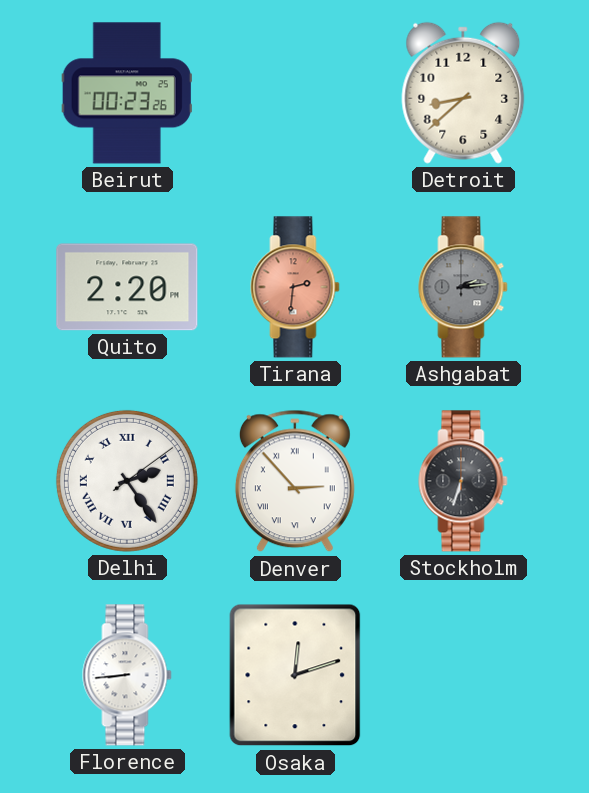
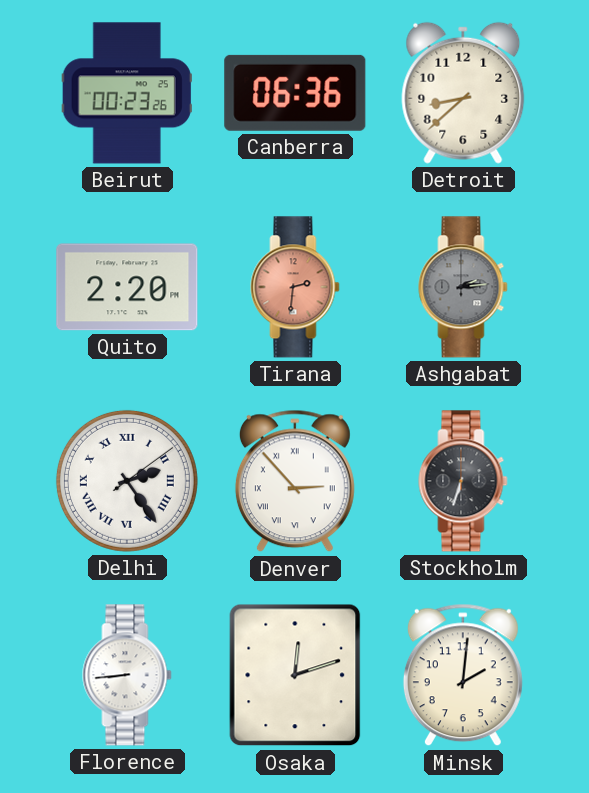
Canberra: none -> 06:36
Minsk: none -> 2:01
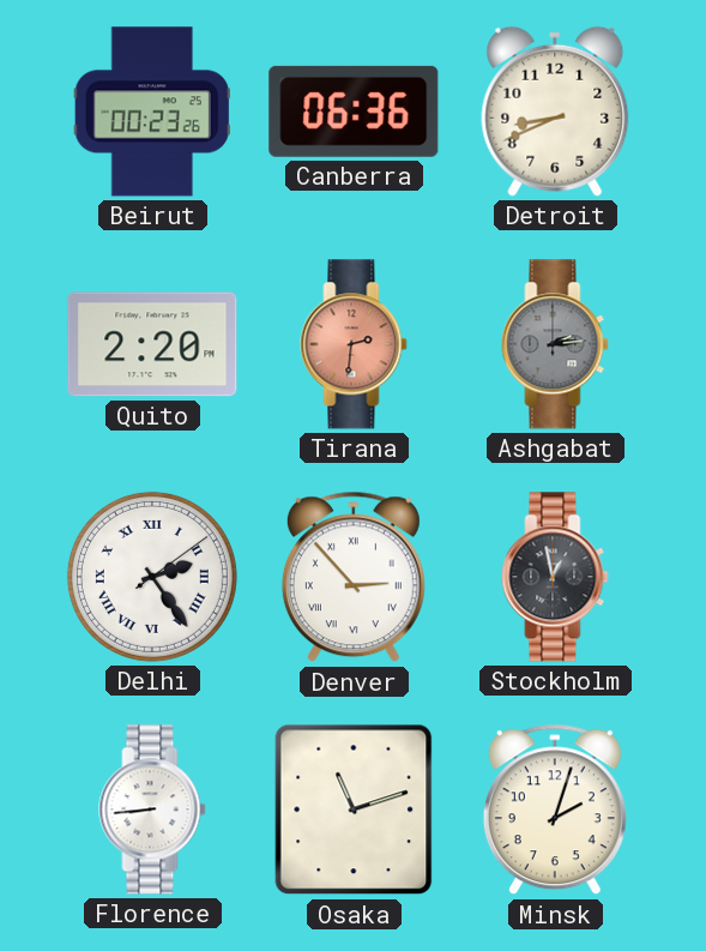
Detroit: 8:38 -> 8:41
Stockholm: 6:33 -> 12:58
Osaka: 12:12 -> 11:12
Minsk: 2:01 -> 2:03
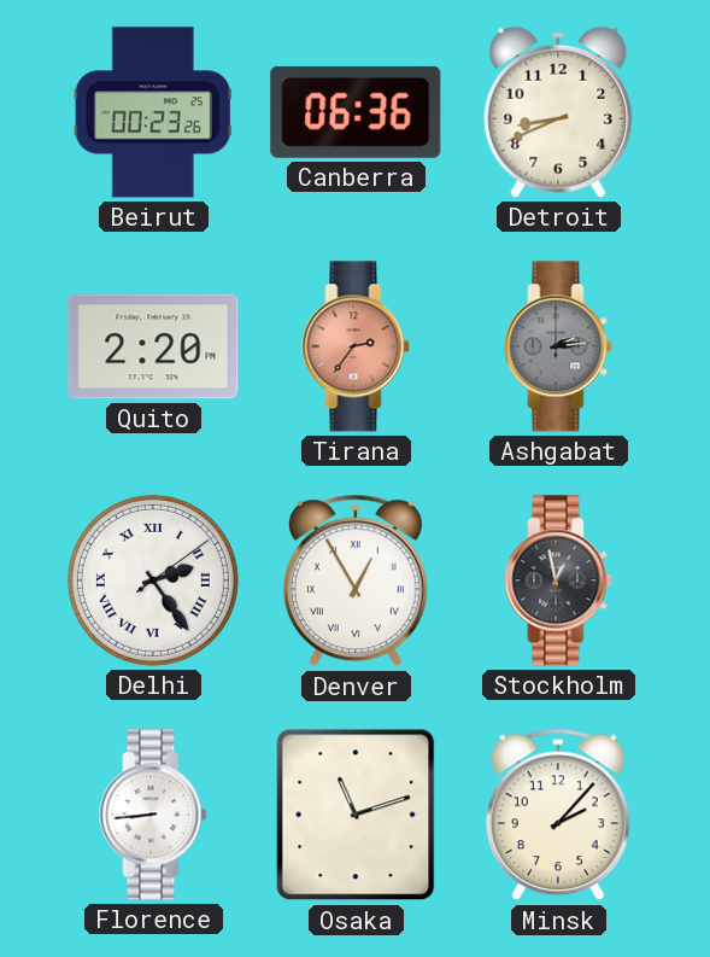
Tirana: 2:31 -> 2:36
Denver: 2:53 -> 12:55
Minsk: 2:03 -> 2:07
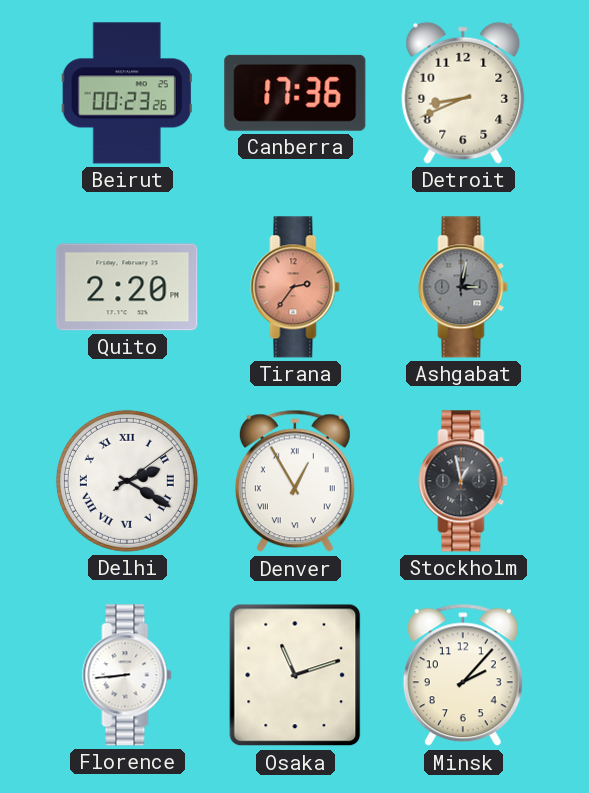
Canberra: 06:36 -> 17:36
Ashgabat: 2:14 -> 3:02
Delhi: 2:24 -> 2:20
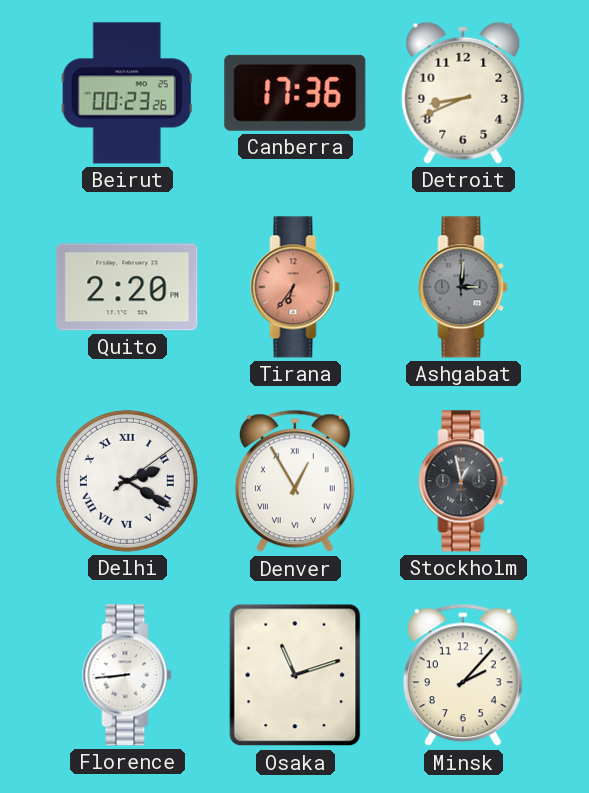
Tirana: 2:36 -> 6:36
Ashgabat: 3:02 -> 3:01
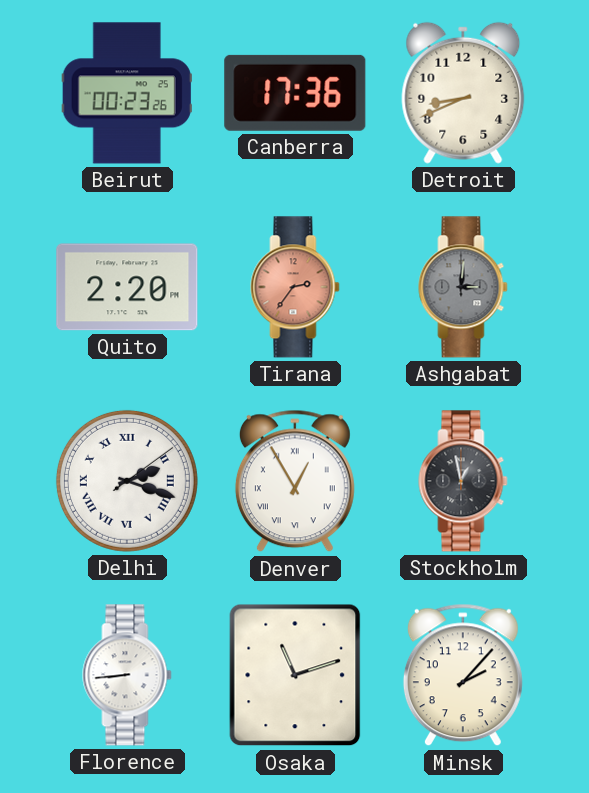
Tirana: 6:36 -> 2:36
Delhi: 2:20 -> 2:18
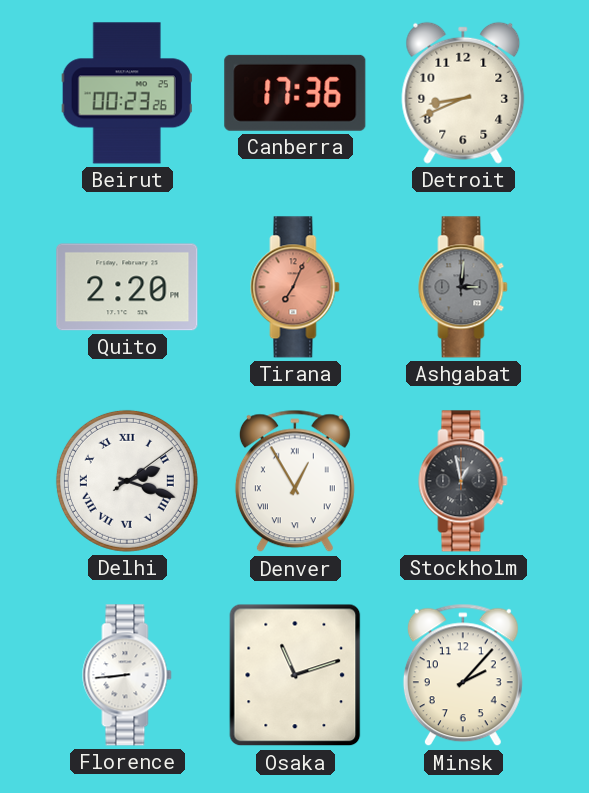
Tirana: 2:36 -> 7:04
